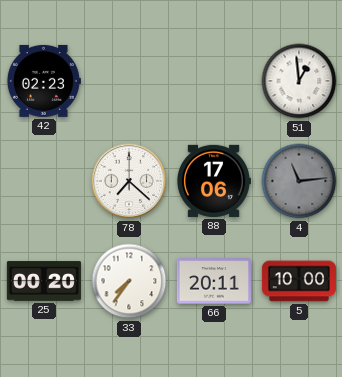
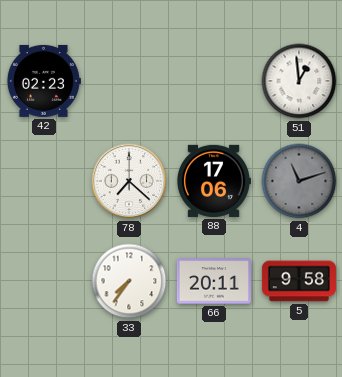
4: 11:14 -> 11:12
25: 00:20 -> none
5: 10:00 -> 9:58
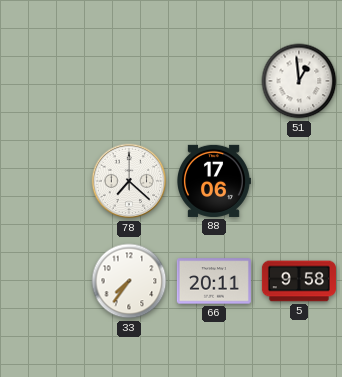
42: 02:23 -> none
4: 11:12 -> none
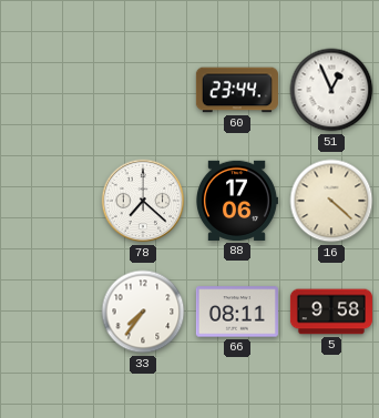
60: none -> 23:44
51: 12:59 -> 12:56
16: none -> 4:22
66: 20:11 -> 08:11
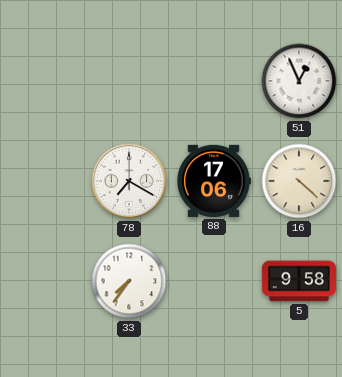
60: 23:44 -> none
78: 7:22 -> 7:20
66: 08:11 -> none
